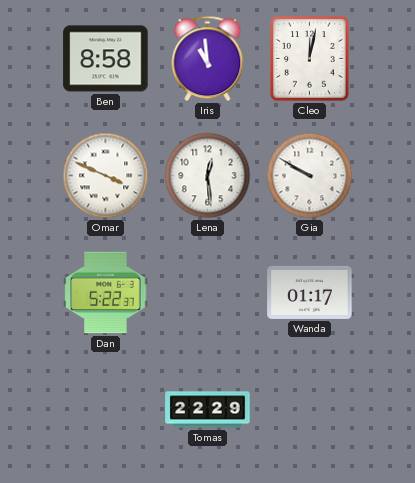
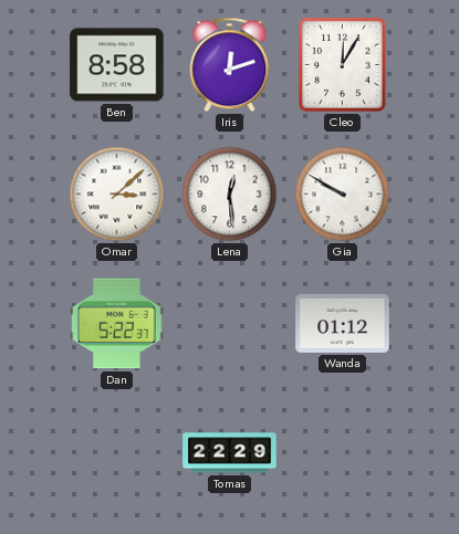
Iris: 10:59 -> 12:12
Cleo: 12:02 -> 12:05
Omar: 3:49 -> 3:08
Wanda: 01:17 -> 01:12
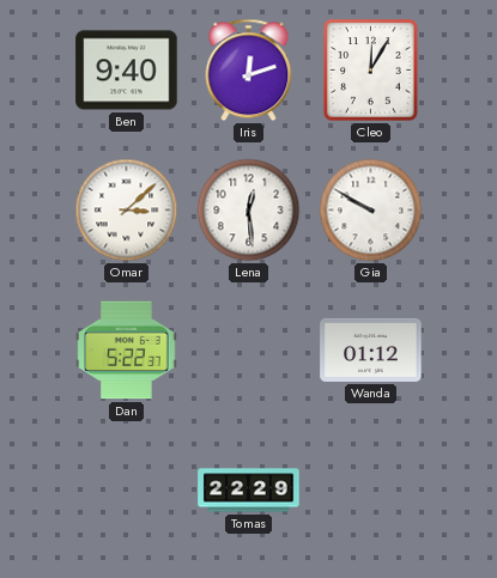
Ben: 8:58 -> 9:40
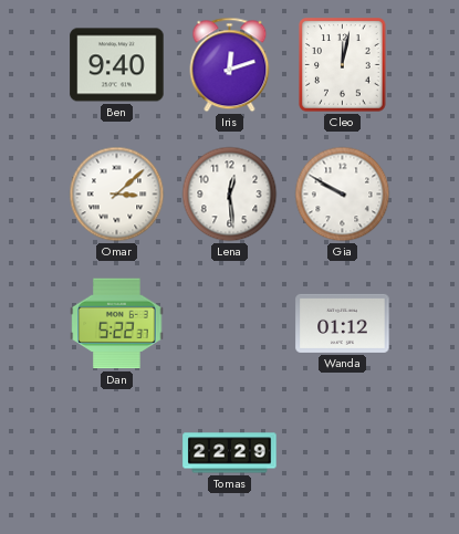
Cleo: 12:05 -> 12:02
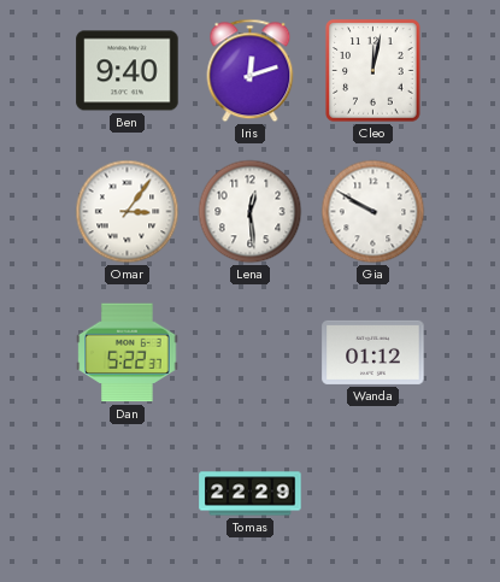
Omar: 3:08 -> 3:06
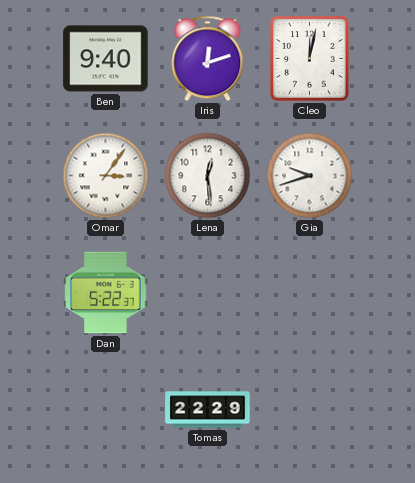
Gia: 9:50 -> 9:42
Wanda: 01:12 -> none
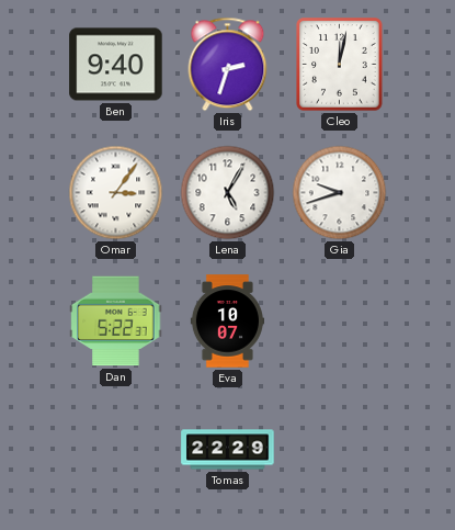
Iris: 12:12 -> 2:33
Lena: 12:29 -> 5:05
Eva: none -> 10:07
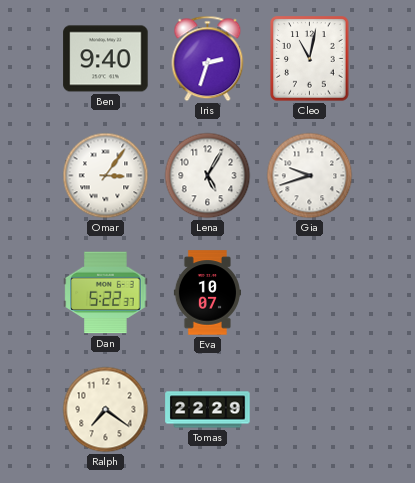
Cleo: 12:02 -> 11:02
Ralph: none -> 7:21
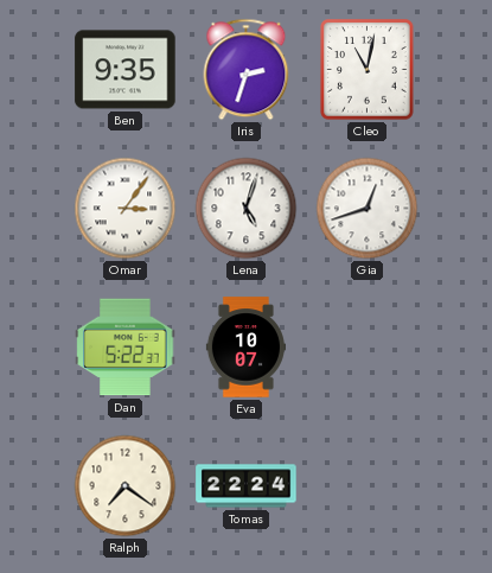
Ben: 9:40 -> 9:35
Lena: 5:05 -> 5:03
Gia: 9:42 -> 12:42
Tomas: 22:29 -> 22:24
